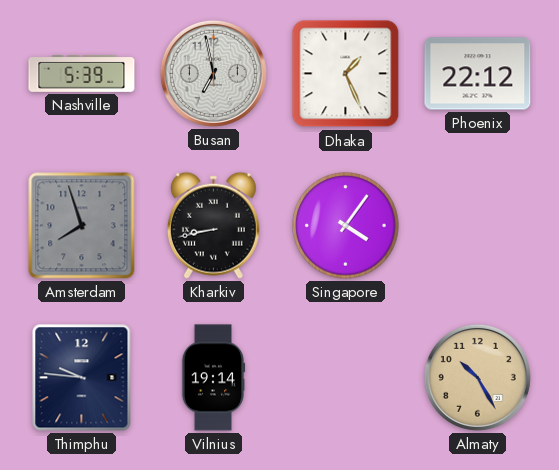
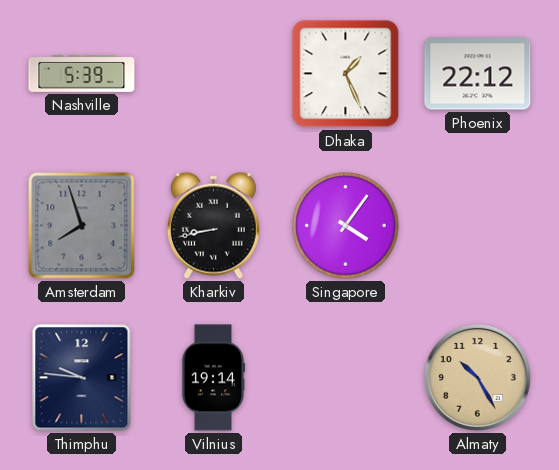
Busan: 6:58 -> none
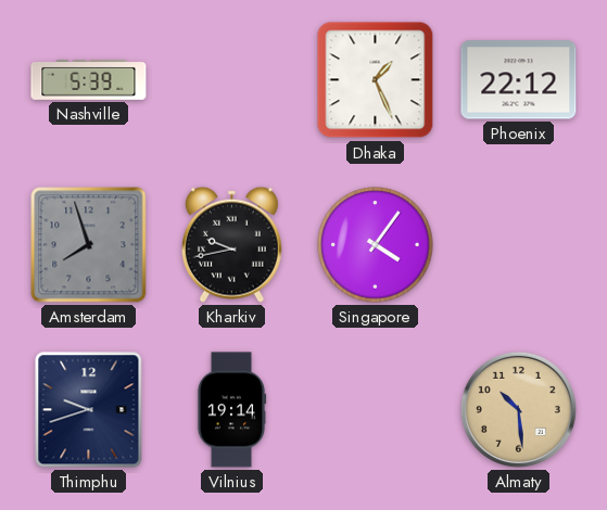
Kharkiv: 8:43 -> 9:43
Thimphu: 9:46 -> 9:42
Almaty: 10:25 -> 10:29
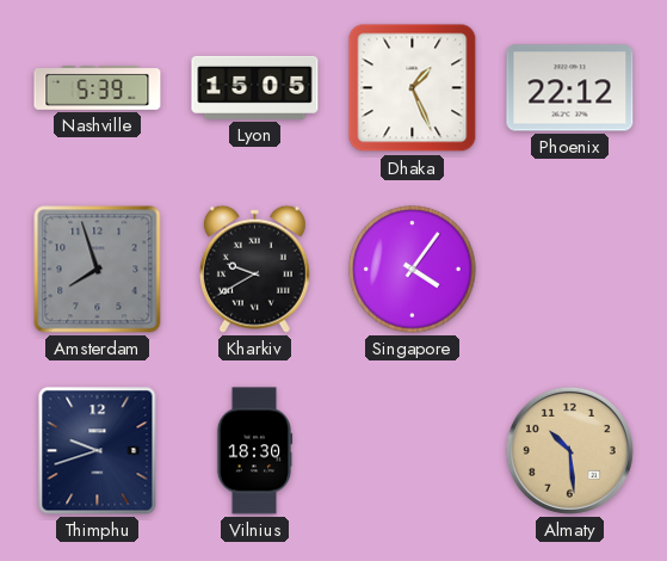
Lyon: none -> 15:05
Kharkiv: 9:43 -> 9:40
Vilnius: 19:14 -> 18:30
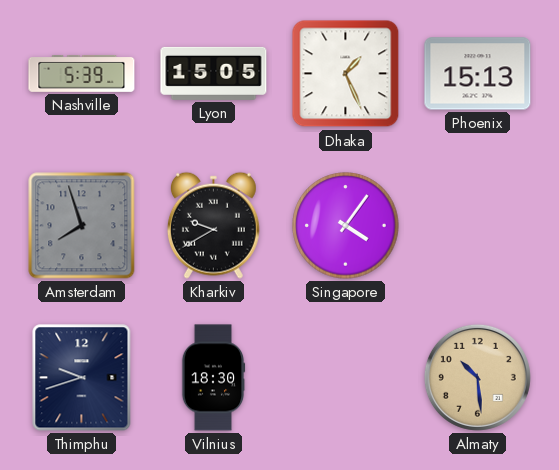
Phoenix: 22:12 -> 15:13
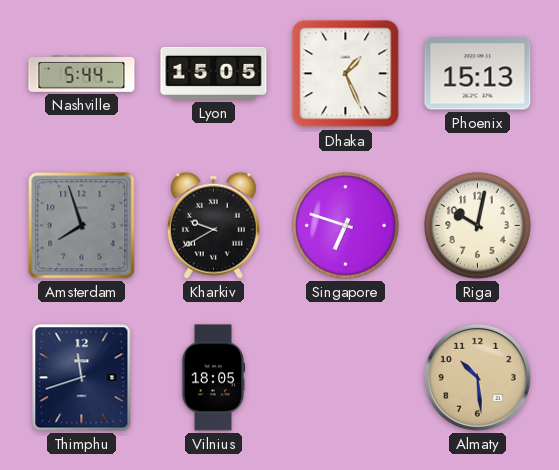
Nashville: 5:39 -> 5:44
Singapore: 4:06 -> 6:48
Riga: none -> 10:02
Thimphu: 9:42 -> 11:42
Vilnius: 18:30 -> 18:05
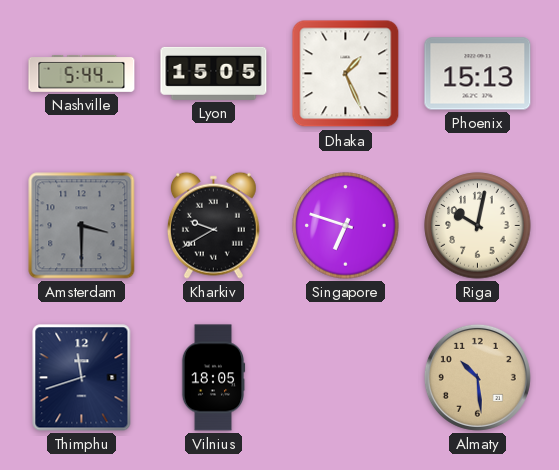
Amsterdam: 7:57 -> 3:30
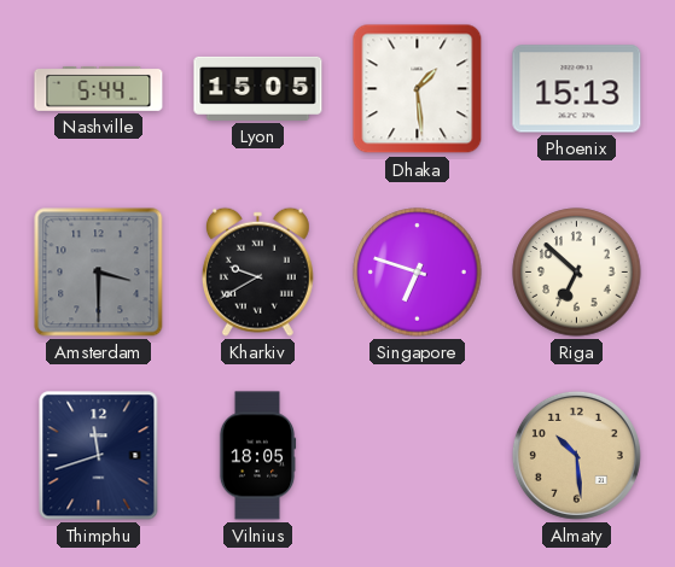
Dhaka: 1:26 -> 1:29
Riga: 10:02 -> 6:52
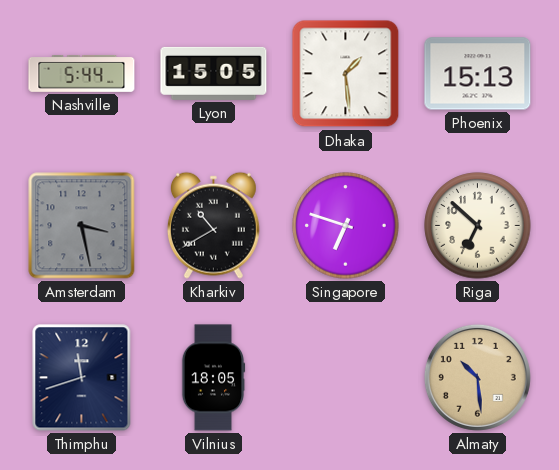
Amsterdam: 3:30 -> 3:28
Kharkiv: 9:40 -> 10:40
